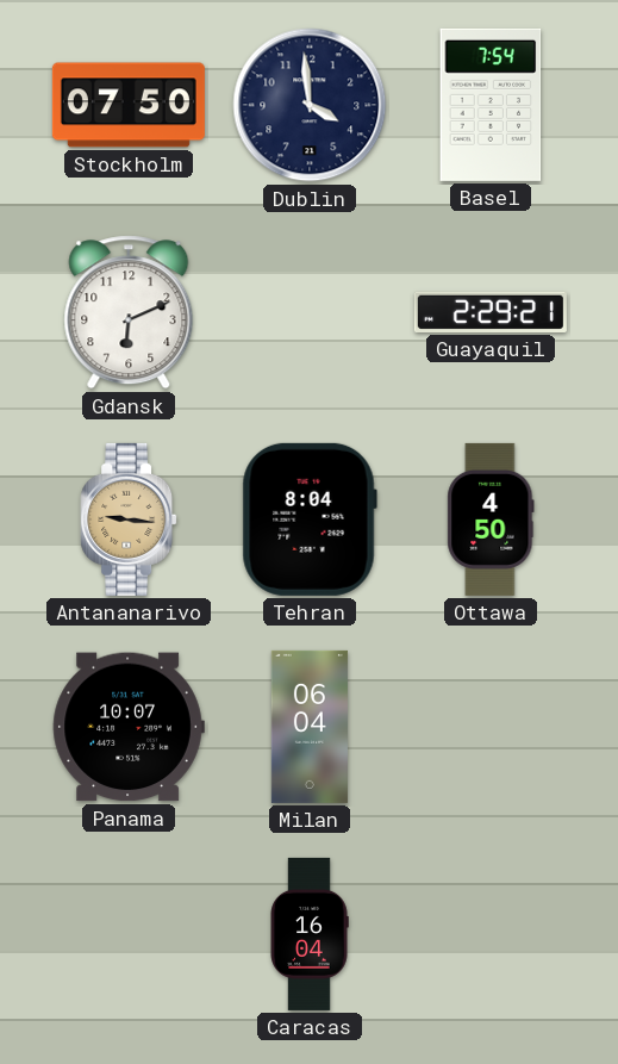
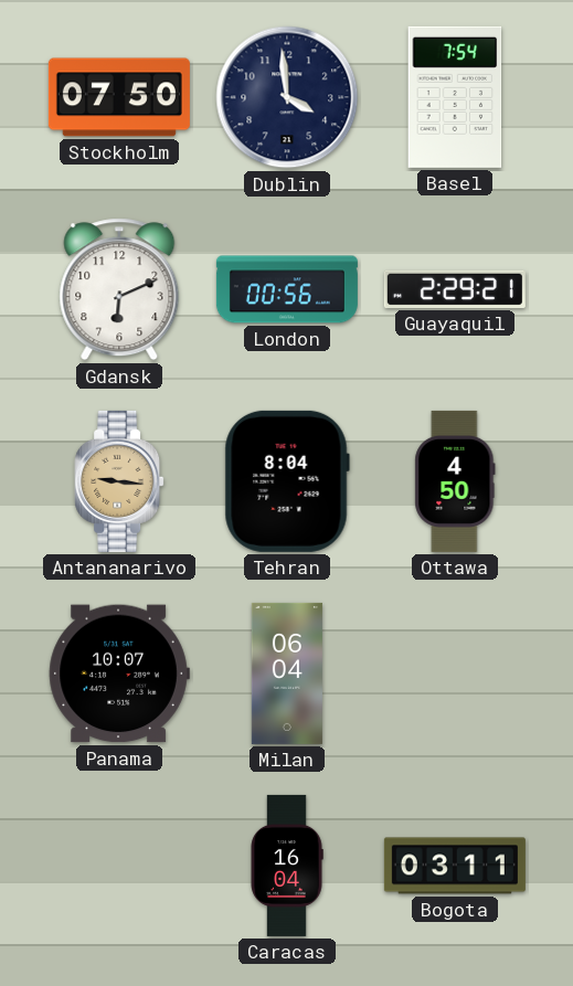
London: none -> 00:56
Bogota: none -> 03:11
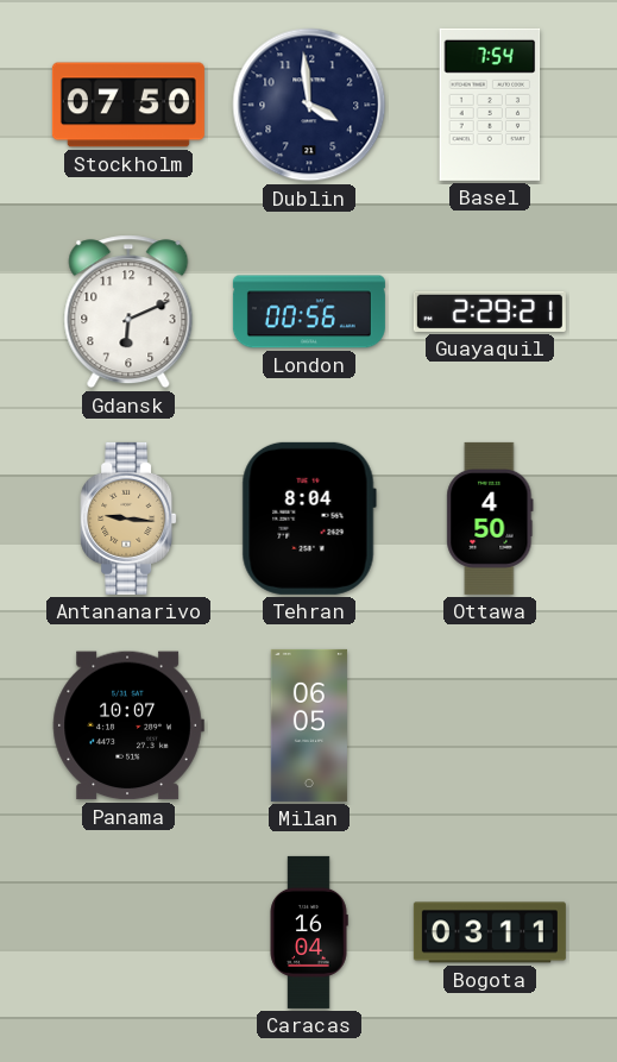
Milan: 06:04 -> 06:05
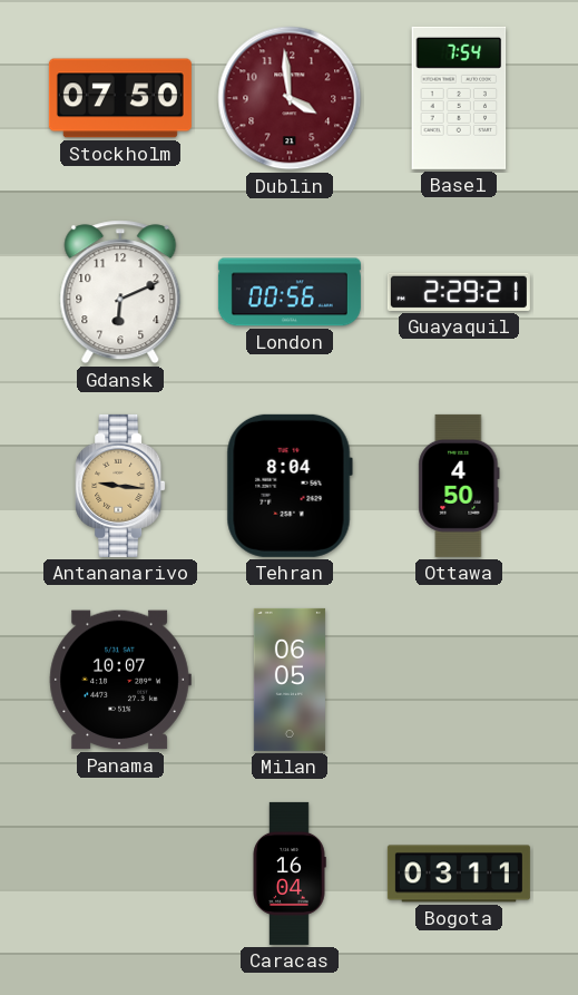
Dublin dial: navy -> burgundy
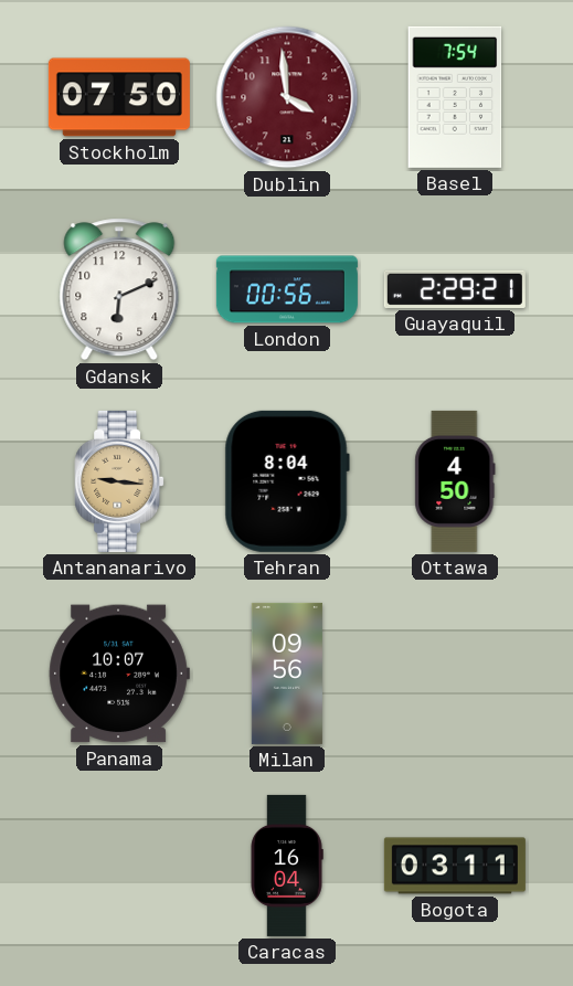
Milan: 06:05 -> 09:56
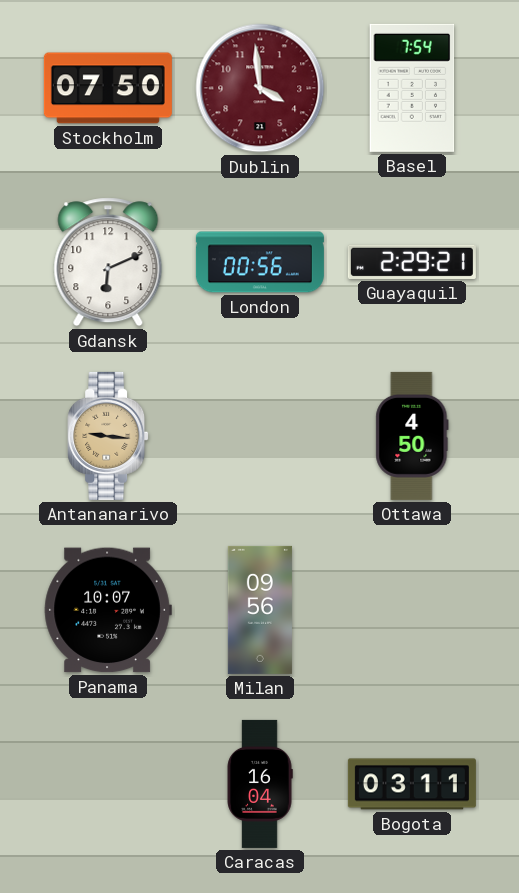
Tehran: 8:04 -> none
